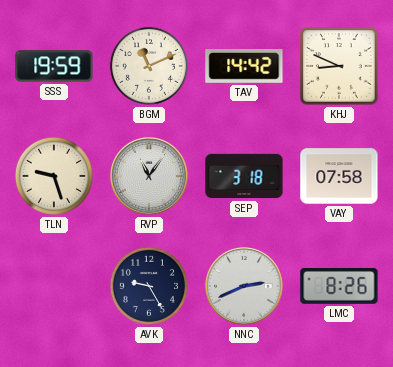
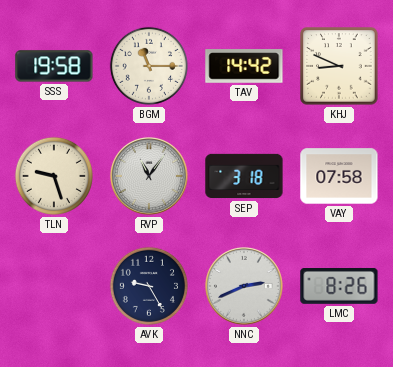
SSS: 19:59 -> 19:58
BGM: 11:11 -> 11:15
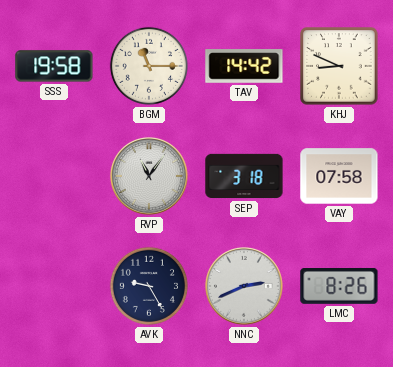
TLN: 9:27 -> none
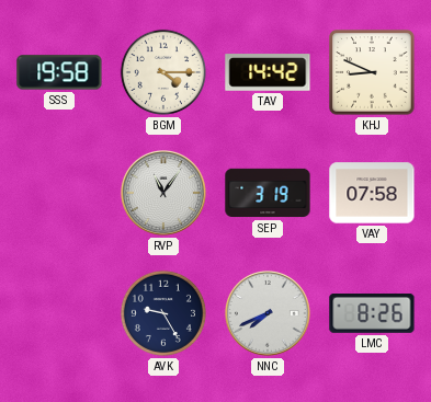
BGM: 11:15 -> 4:15
SEP: 3:18 -> 3:19
NNC: 2:41 -> 7:41
